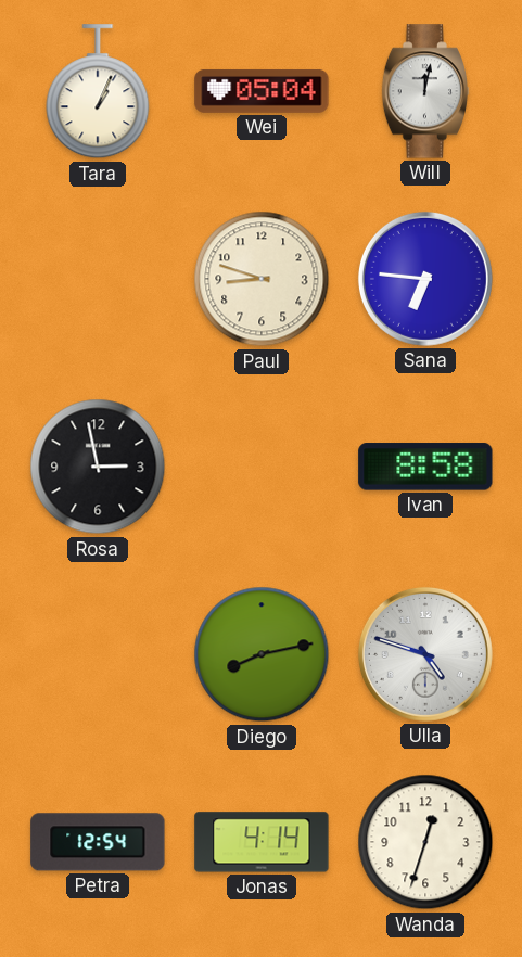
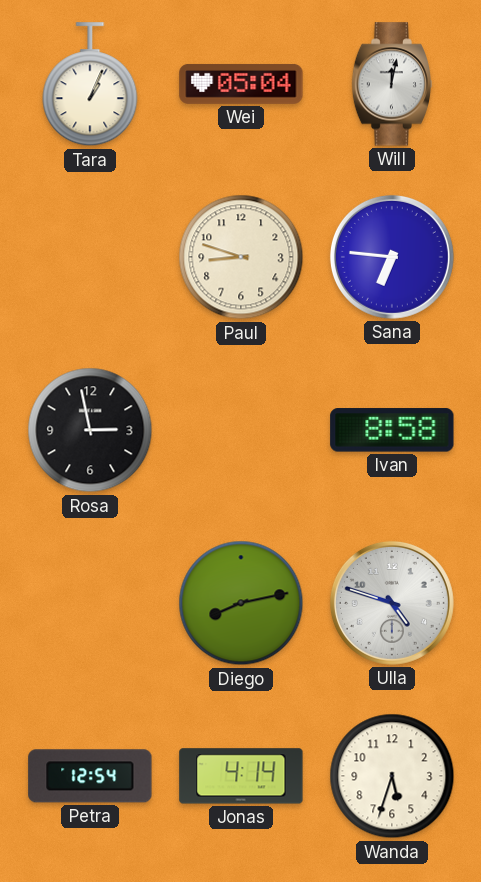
Wanda: 12:33 -> 5:33
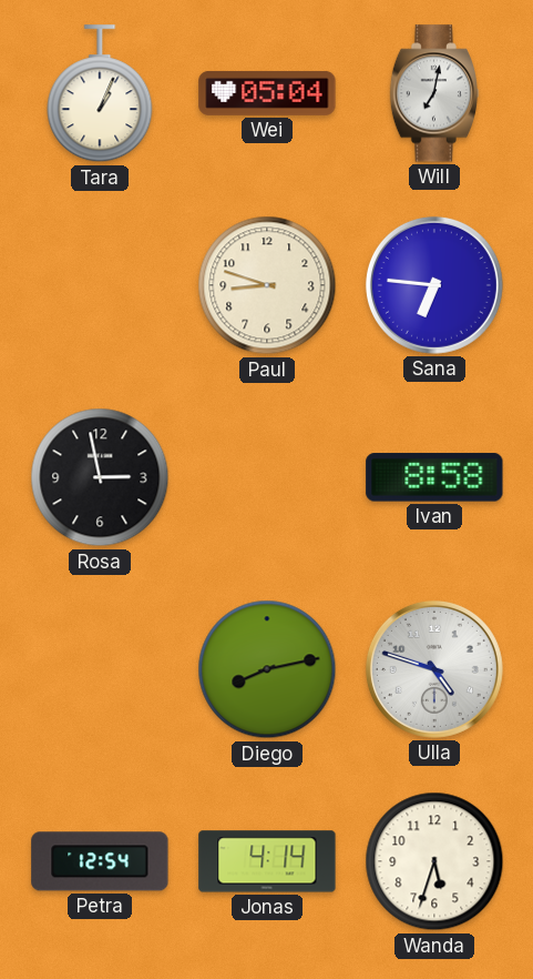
Will: 12:02 -> 7:02
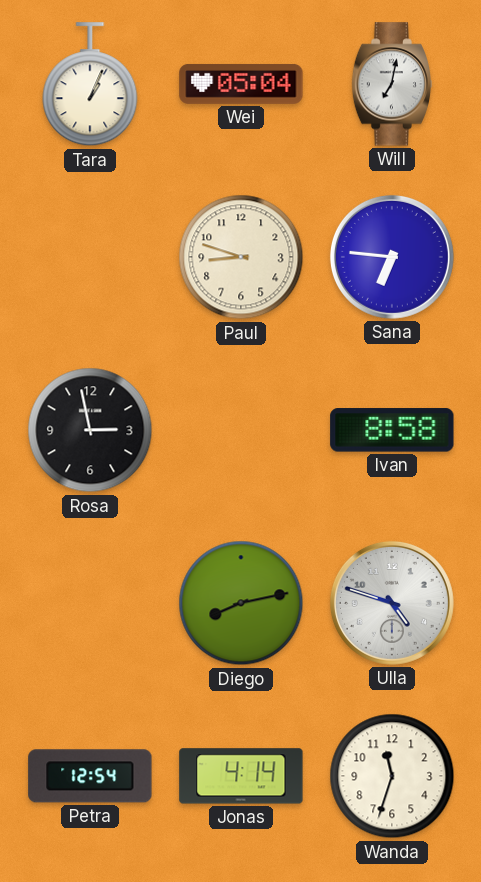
Wanda: 5:33 -> 11:33
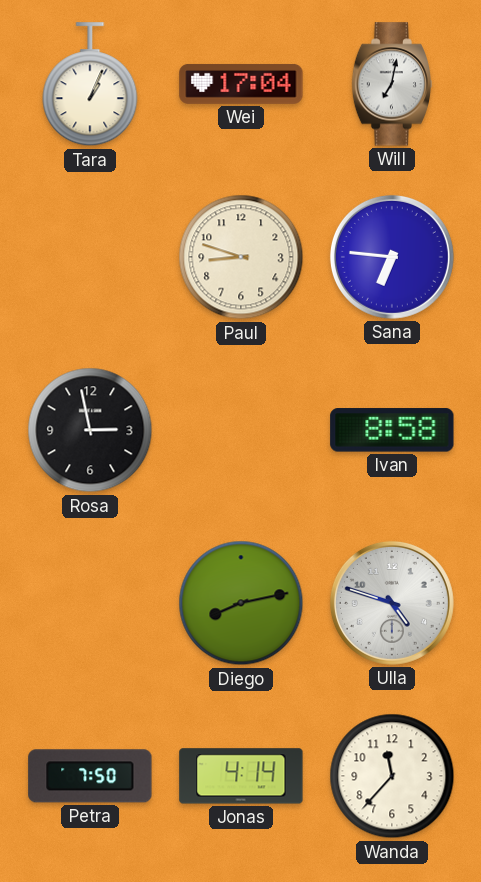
Wei: 05:04 -> 17:04
Petra: 12:54 -> 7:50
Wanda: 11:33 -> 11:37
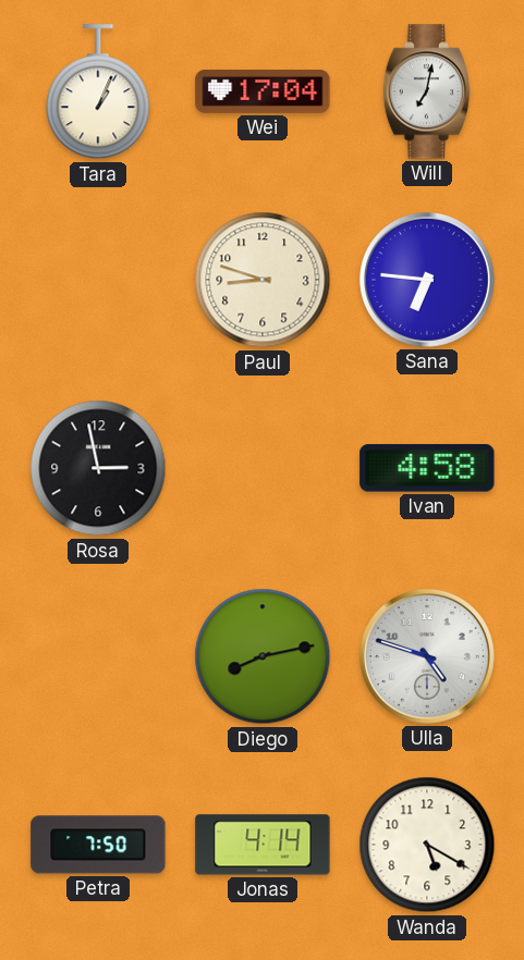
Ivan: 8:58 -> 4:58
Wanda: 11:37 -> 5:20
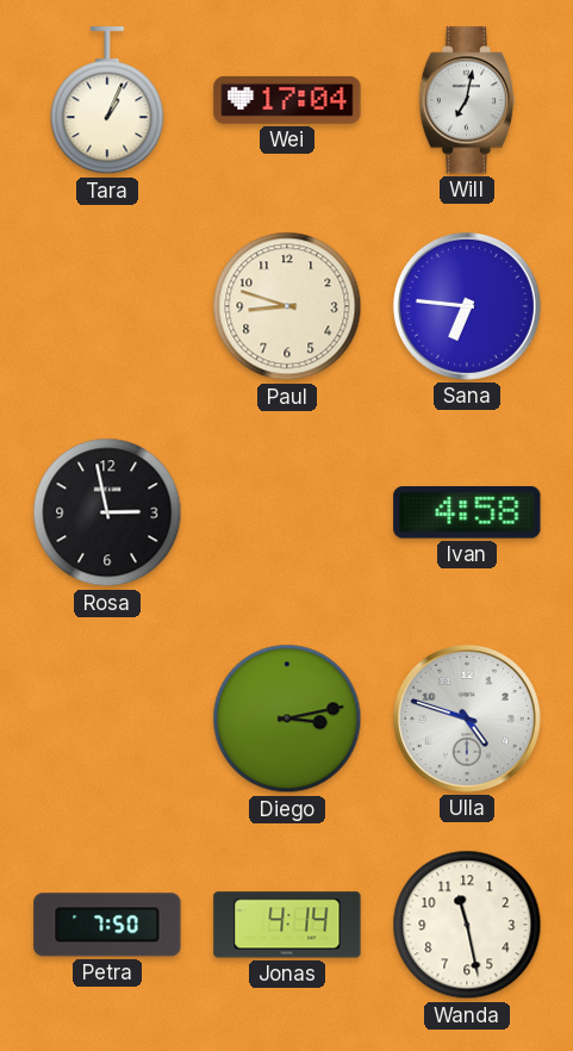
Diego: 8:13 -> 3:13
Wanda: 5:20 -> 11:28
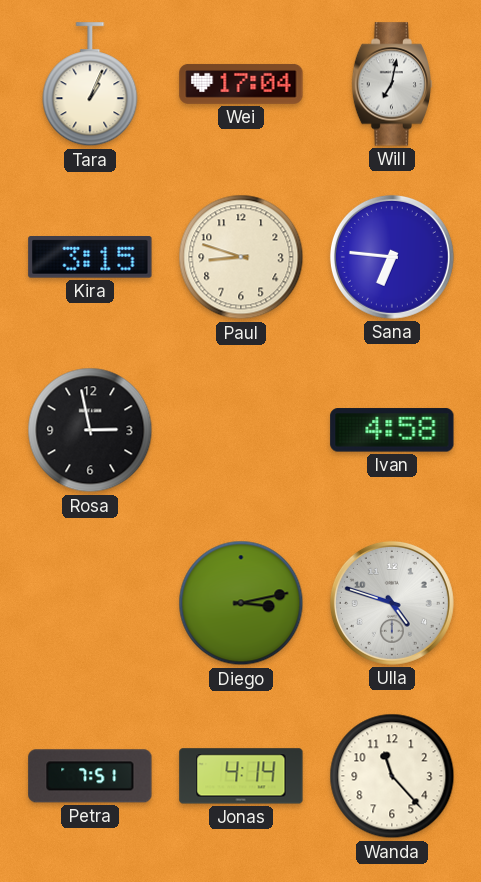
Kira: none -> 3:15
Petra: 7:50 -> 7:51
Wanda: 11:28 -> 11:23
